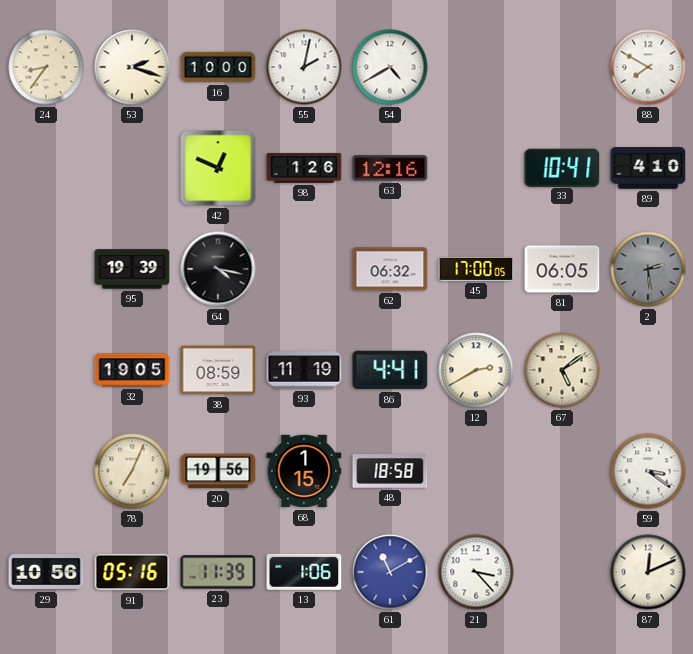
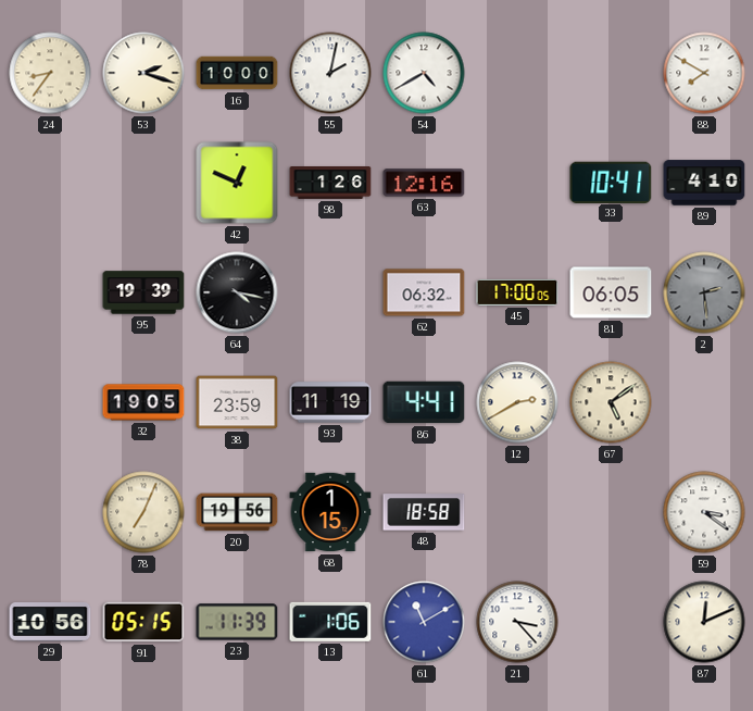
38: 08:59 -> 23:59
91: 05:16 -> 05:15
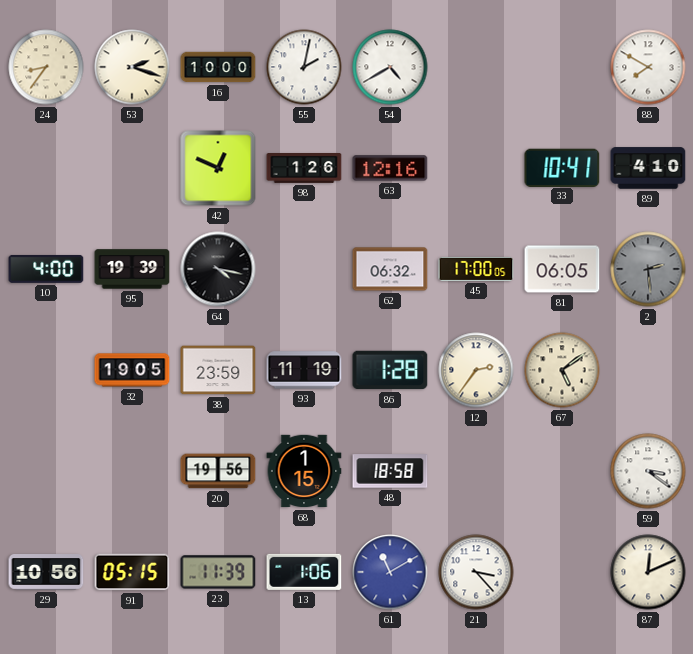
10: none -> 4:00
86: 4:41 -> 1:28
12: 2:40 -> 2:36
78: 7:04 -> none
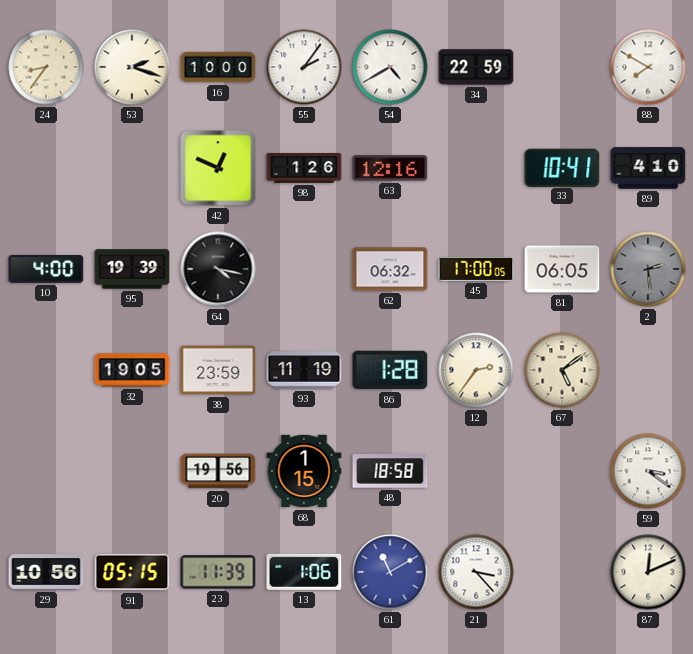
55: 2:02 -> 2:06
34: none -> 22:59
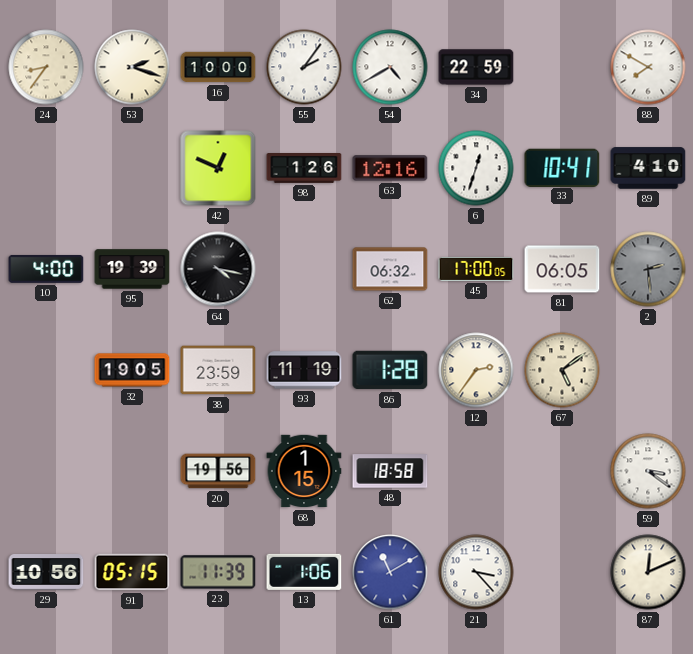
6: none -> 12:33
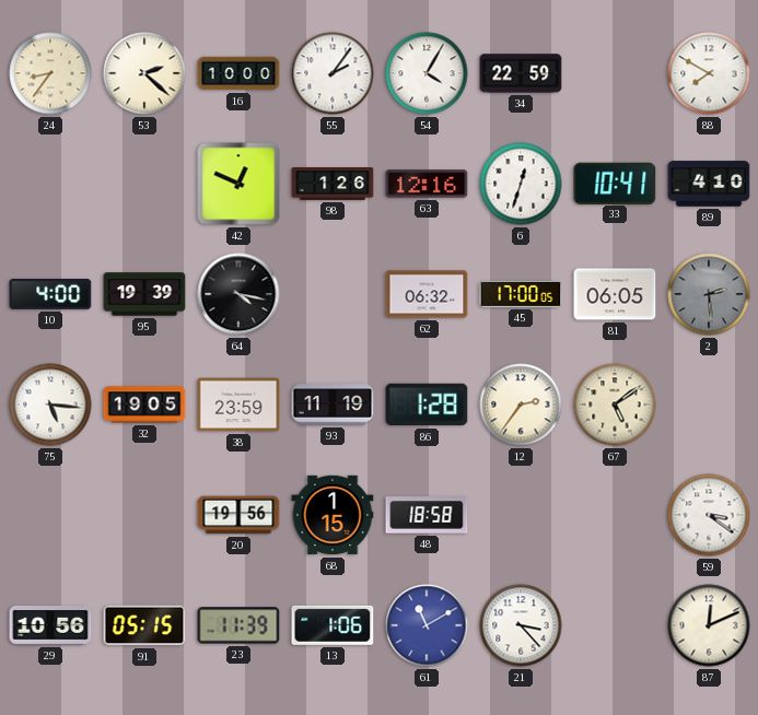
53: 2:18 -> 2:22
54: 4:40 -> 4:05
75: none -> 5:16
